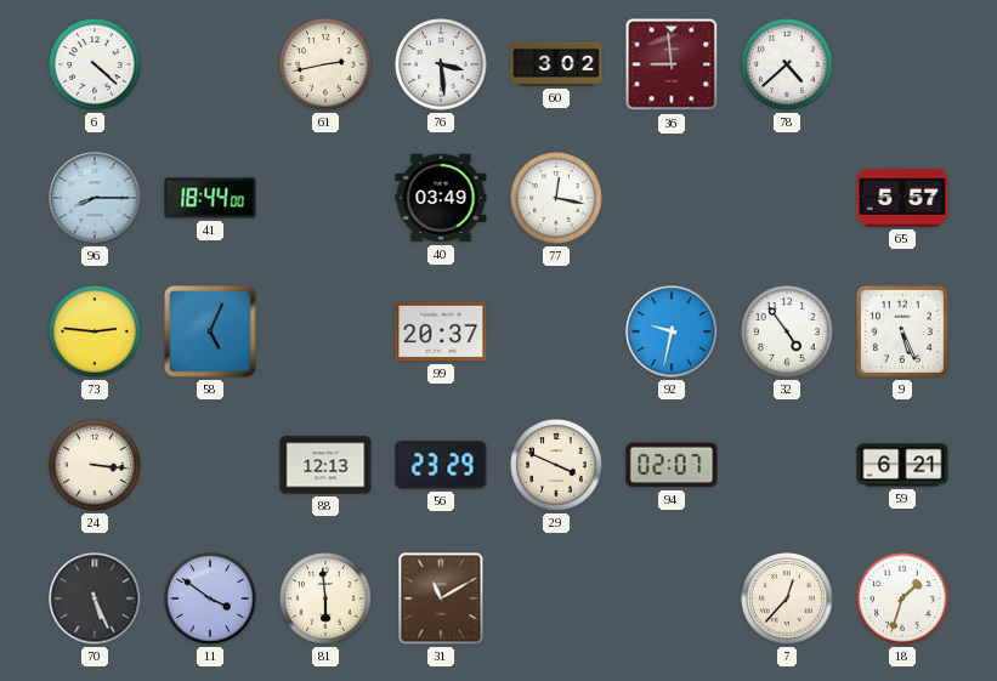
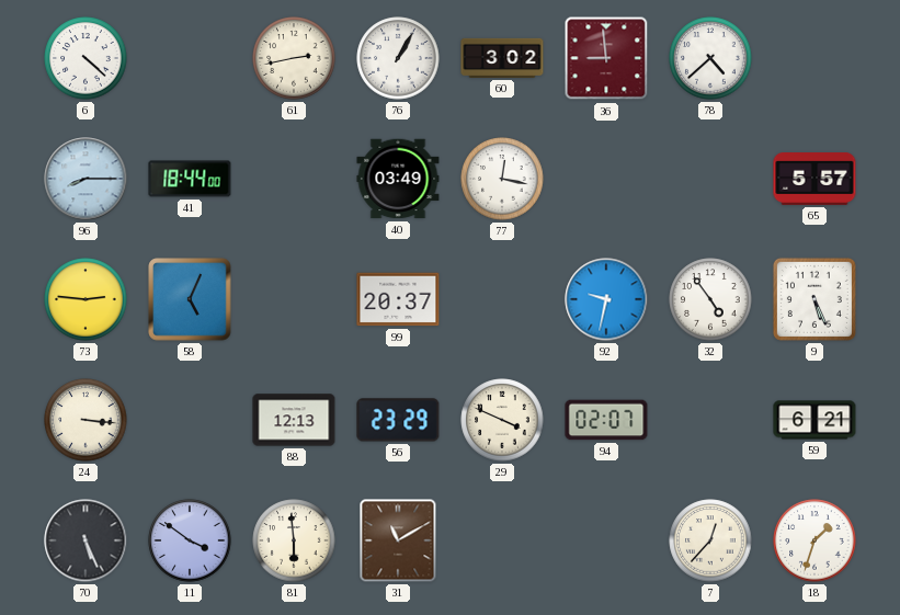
76: 3:29 -> 1:05
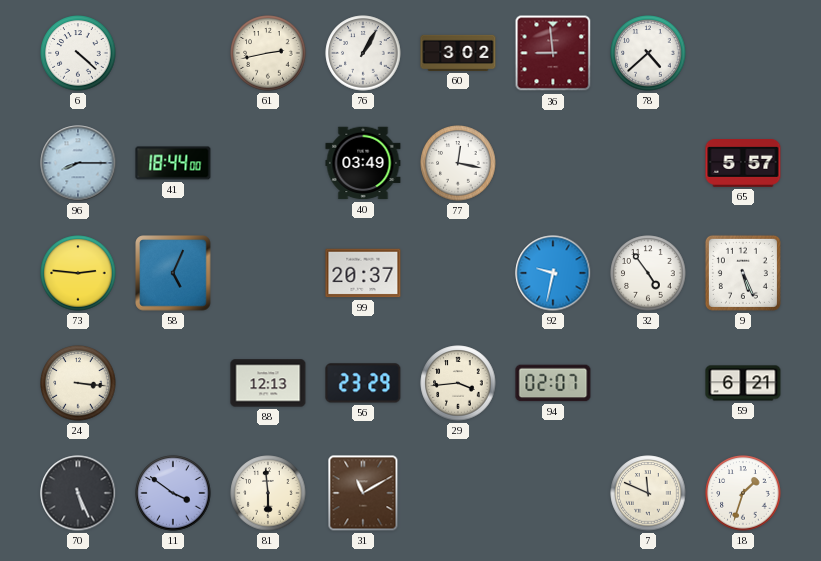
29: 3:49 -> 3:44
7: 12:37 -> 11:49
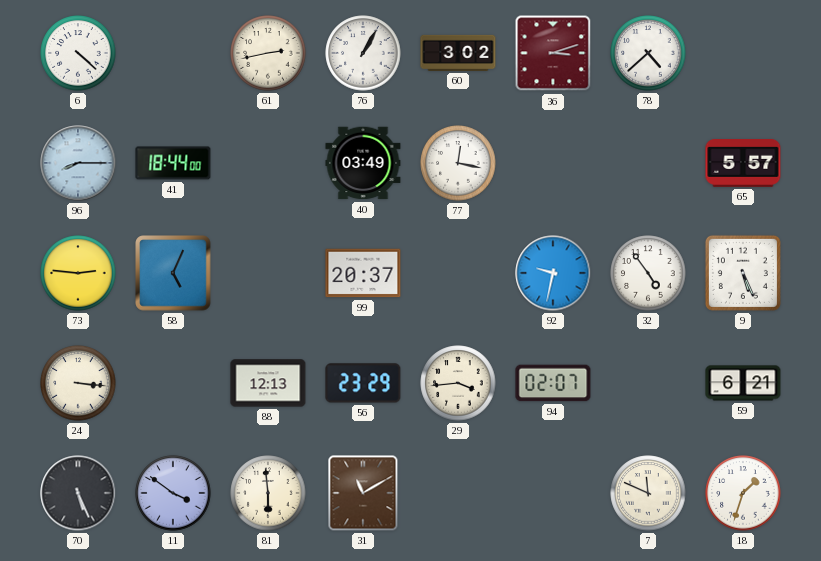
36: 8:59 -> 3:12
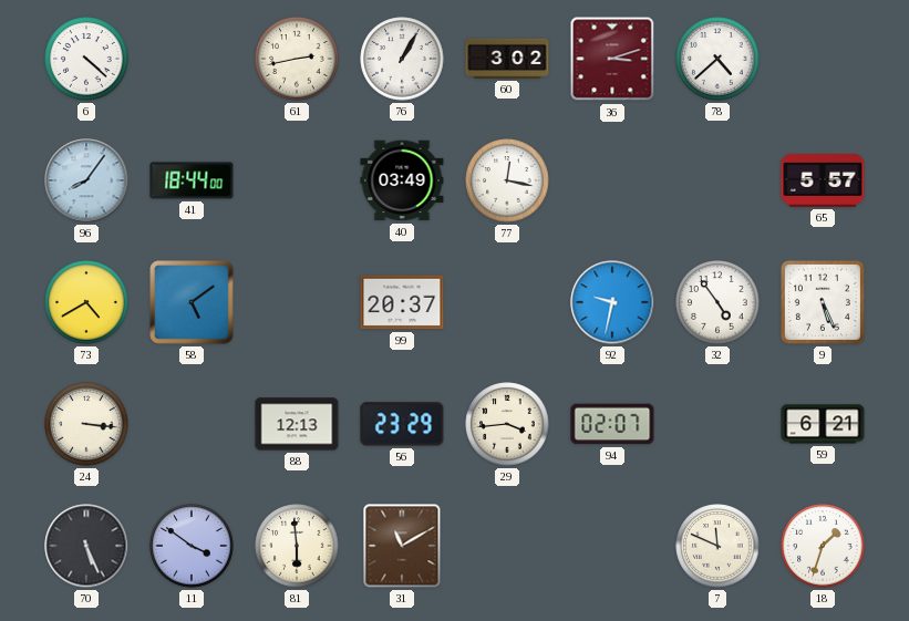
96: 8:15 -> 8:06
73: 2:46 -> 4:40
58: 5:04 -> 5:09
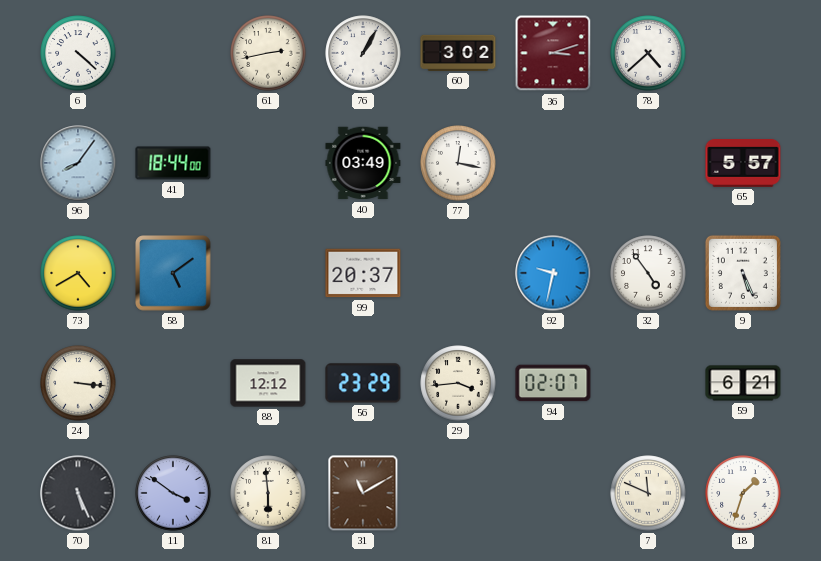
88: 12:13 -> 12:12
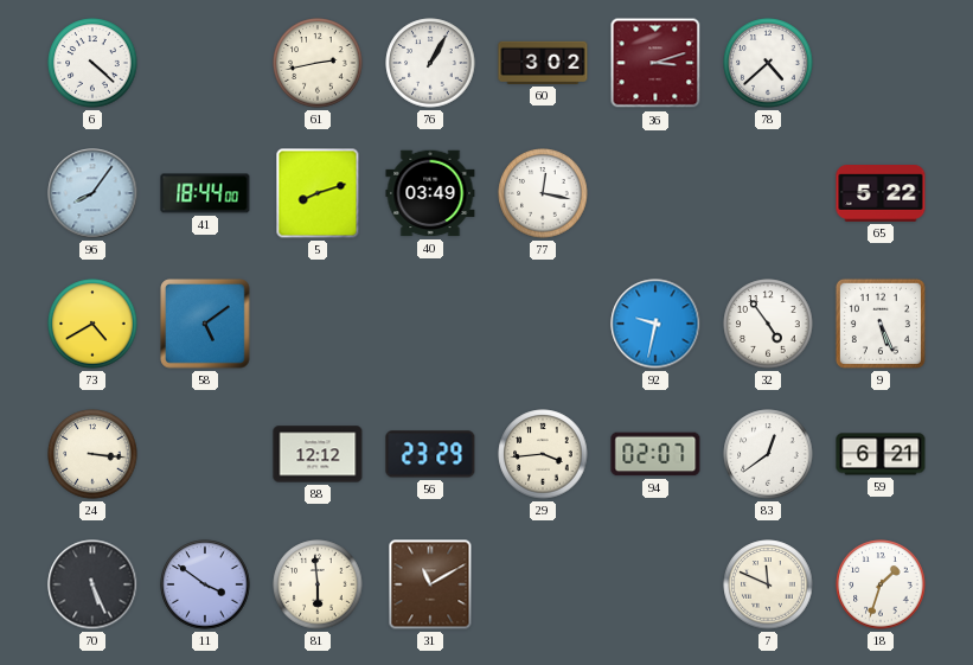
5: none -> 8:12
65: 5:57 -> 5:22
99: 20:37 -> none
83: none -> 12:39
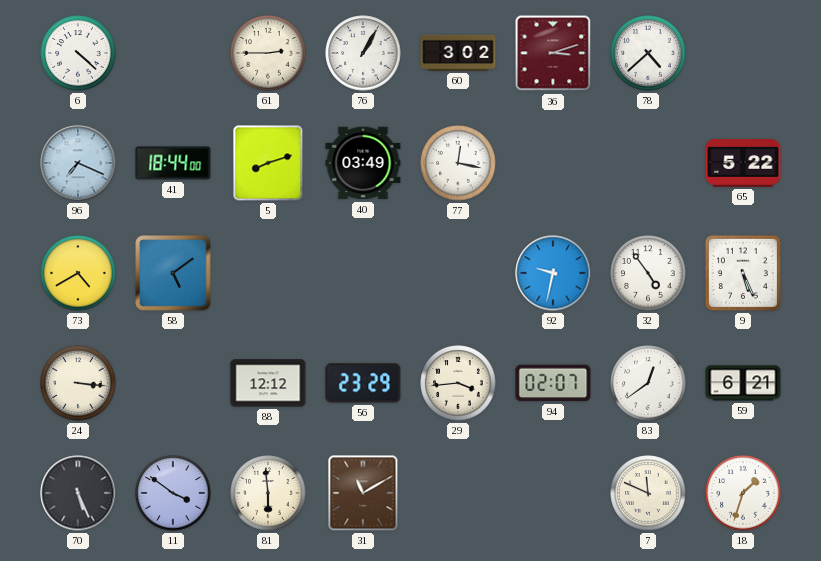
61: 2:43 -> 2:45
96: 8:06 -> 7:19
